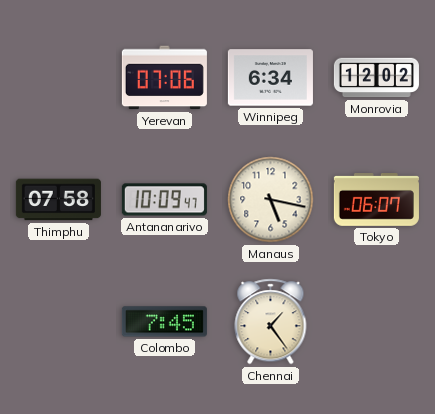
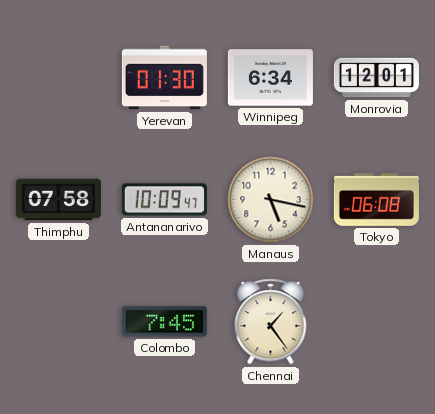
Yerevan: 07:06 -> 01:30
Monrovia: 12:02 -> 12:01
Tokyo: 06:07 -> 06:08
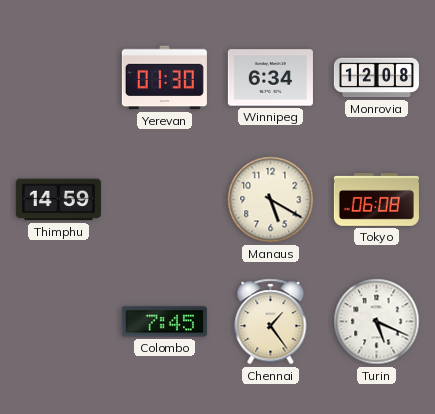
Monrovia: 12:01 -> 12:08
Thimphu: 07:58 -> 14:59
Antananarivo: 10:09 -> none
Manaus: 5:17 -> 5:20
Turin: none -> 5:19
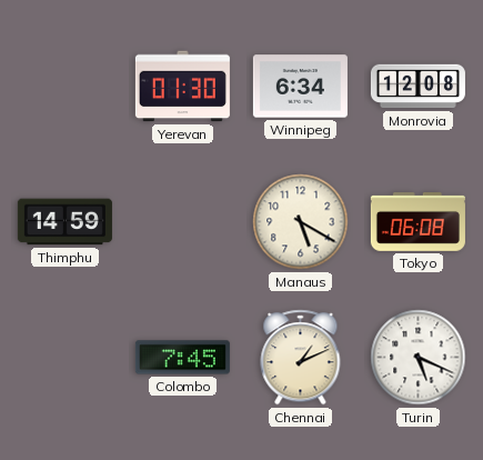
Chennai: 1:24 -> 1:11
